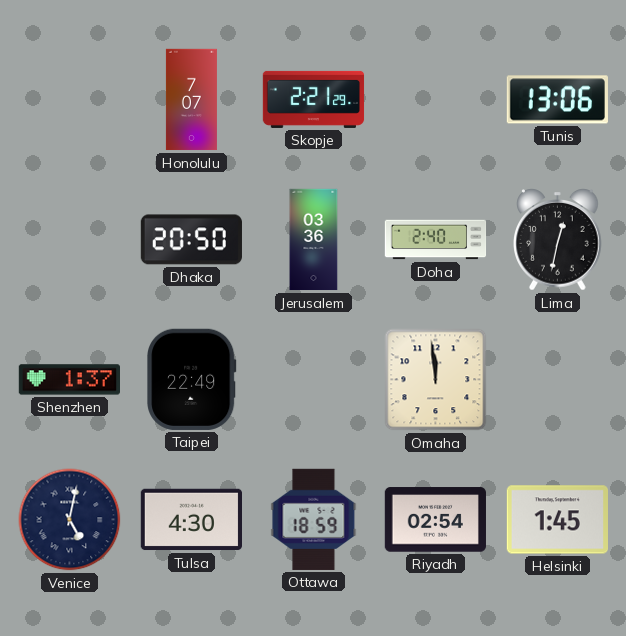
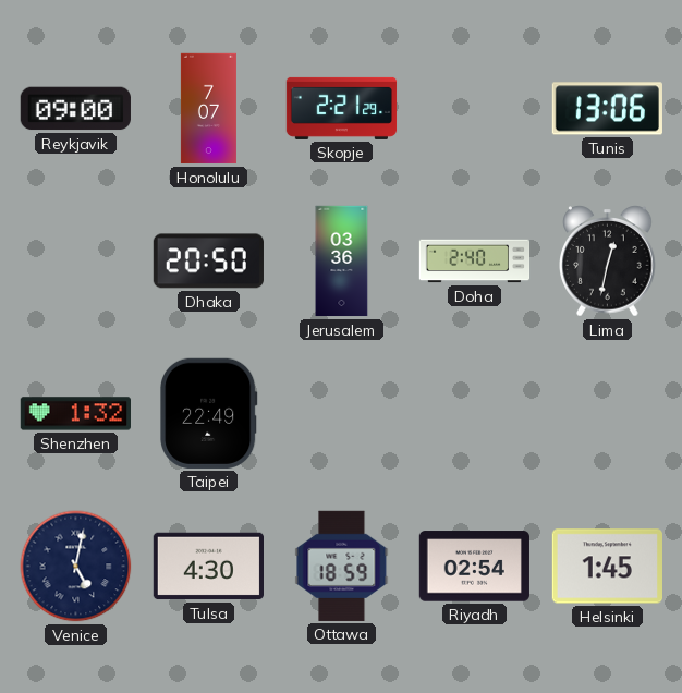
Reykjavik: none -> 09:00
Shenzhen: 1:37 -> 1:32
Omaha: 11:59 -> none
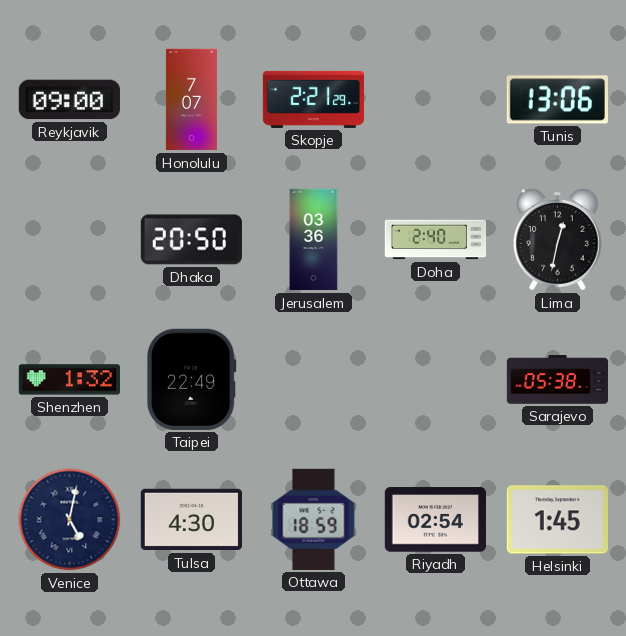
Sarajevo: none -> 05:38
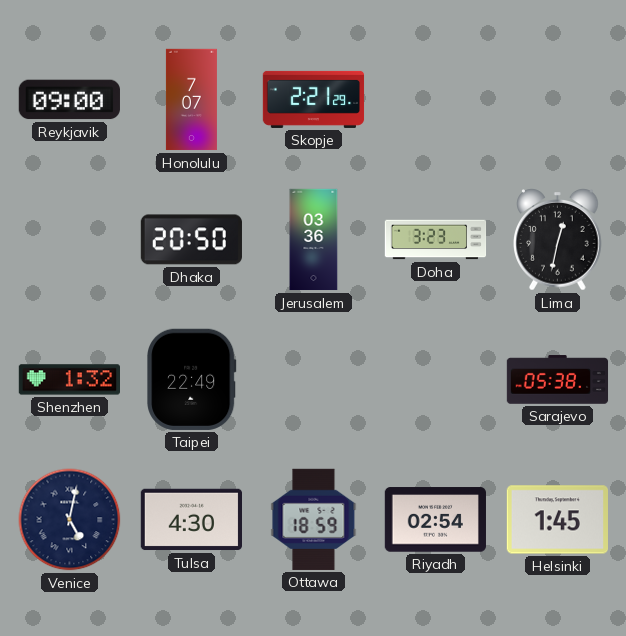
Tunis: 13:06 -> none
Doha: 2:40 -> 3:23
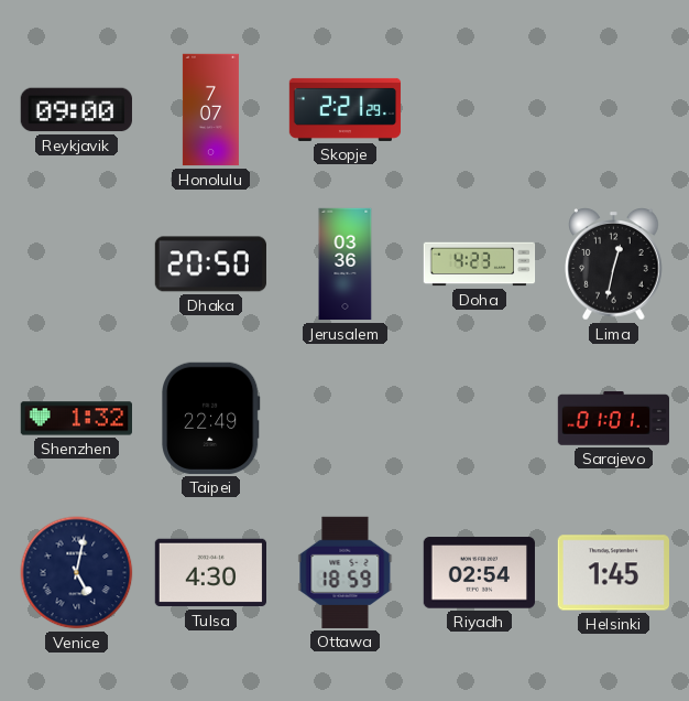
Doha: 3:23 -> 4:23
Sarajevo: 05:38 -> 01:01
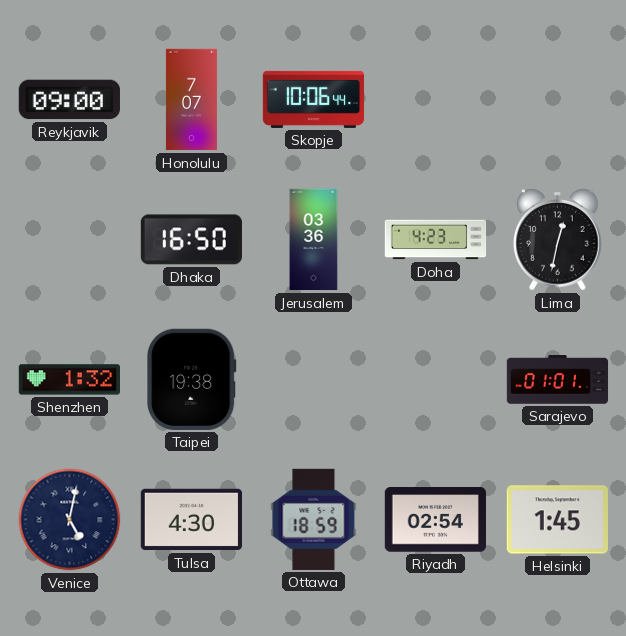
Skopje: 2:21 -> 10:06
Dhaka: 20:50 -> 16:50
Taipei: 22:49 -> 19:38
